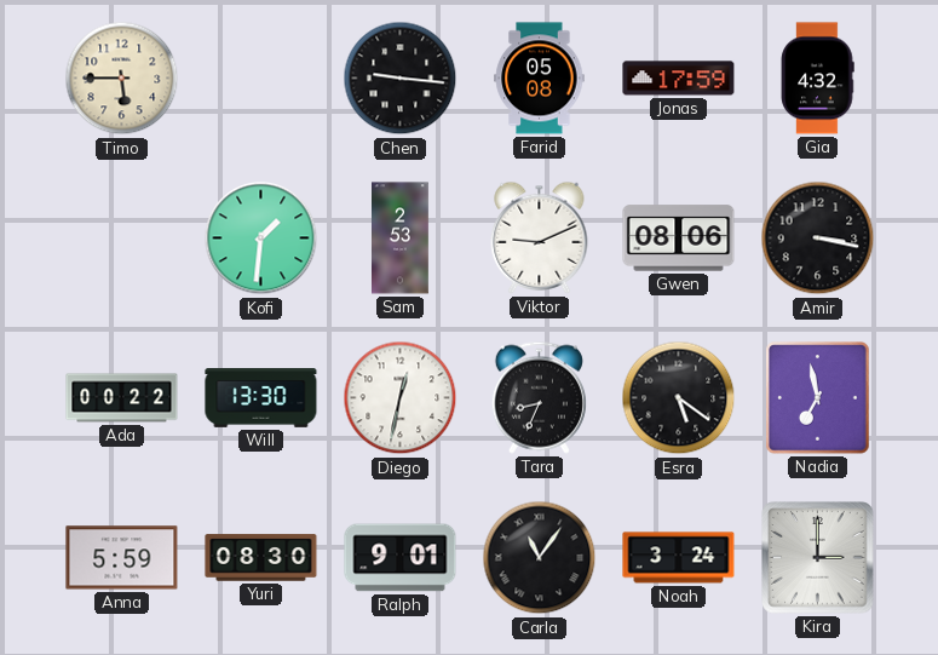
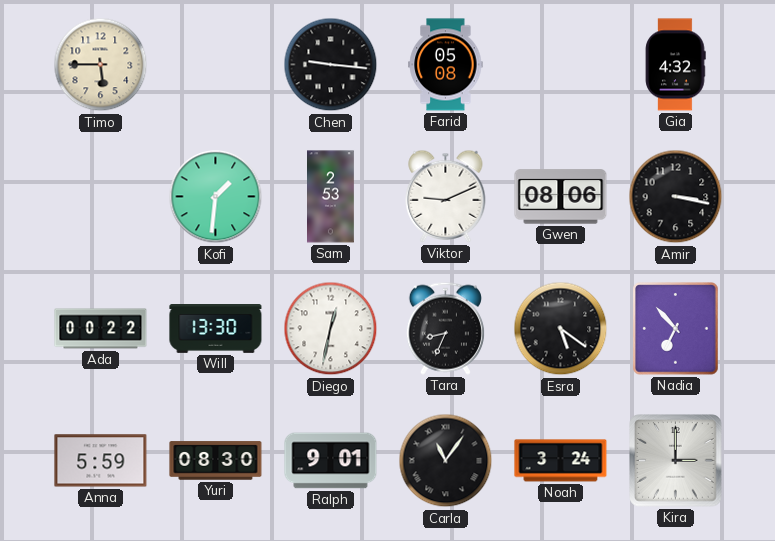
Jonas: 17:59 -> none
Nadia: 6:58 -> 6:53
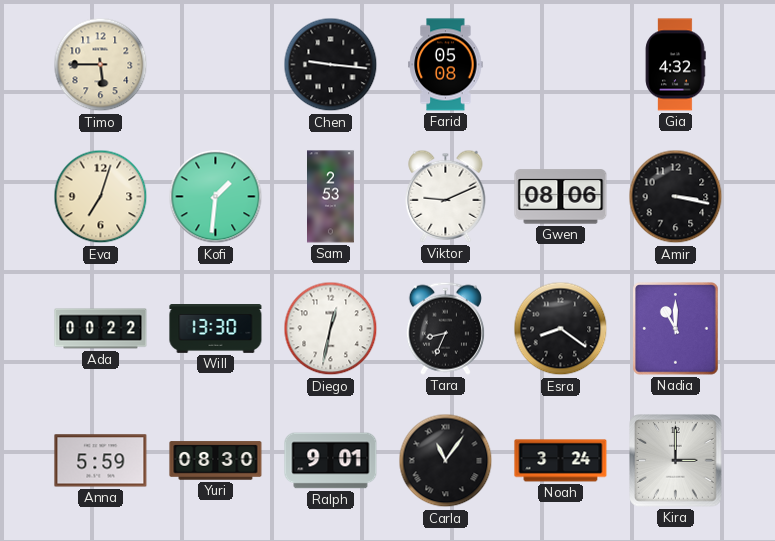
Eva: none -> 7:03
Esra: 5:21 -> 8:21
Nadia: 6:53 -> 11:00
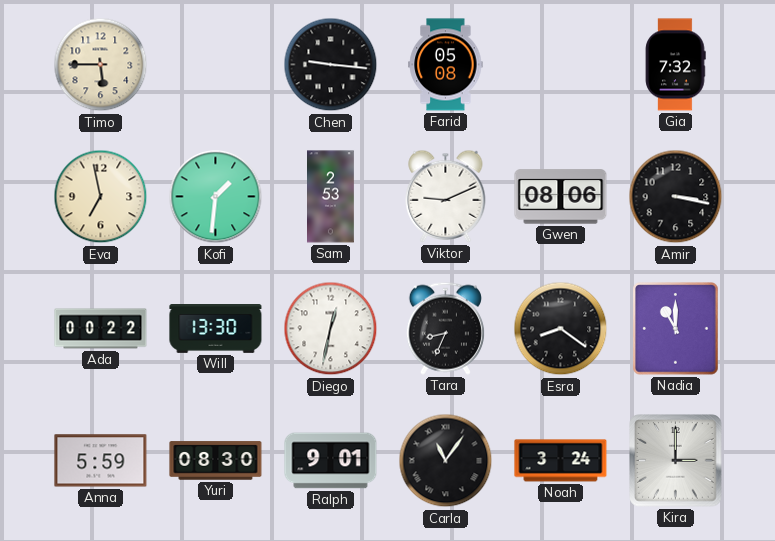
Gia: 4:32 -> 7:32
Eva: 7:03 -> 6:58
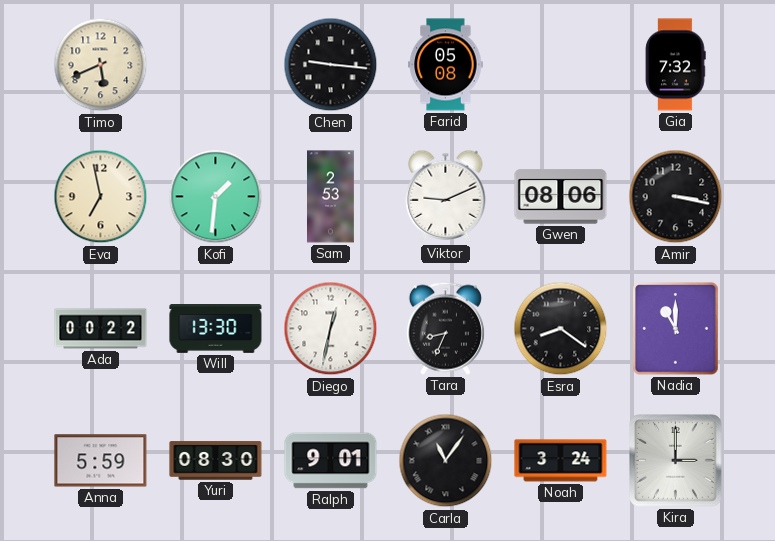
Timo: 5:45 -> 5:41
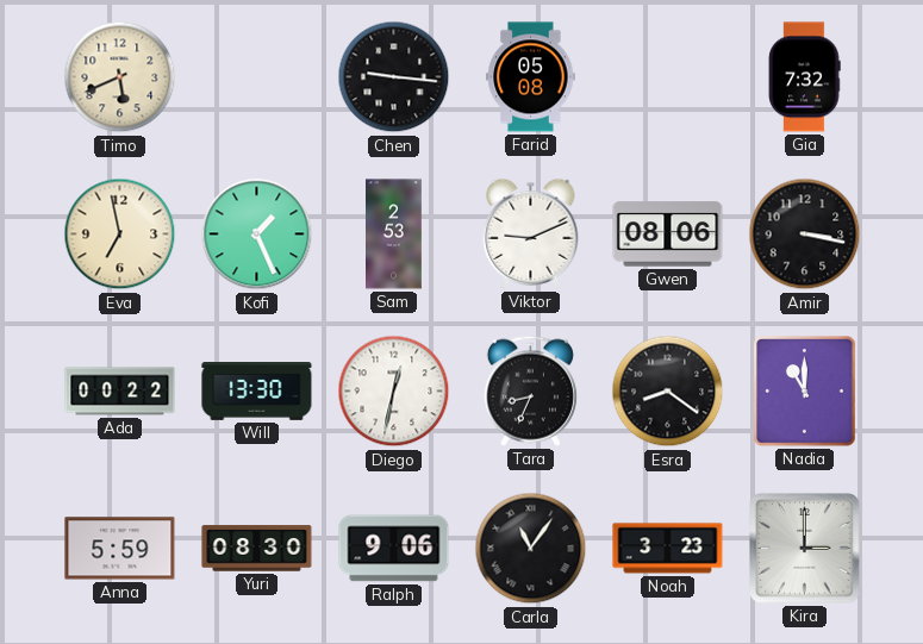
Kofi: 1:31 -> 1:26
Ralph: 9:01 -> 9:06
Noah: 3:24 -> 3:23
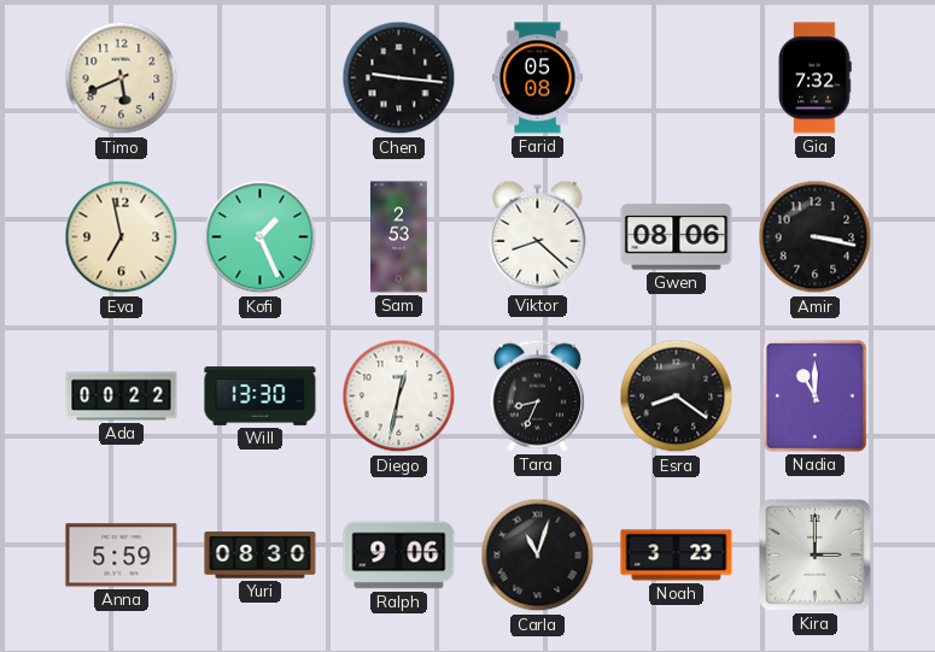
Viktor: 9:11 -> 8:22
Carla: 11:06 -> 11:03
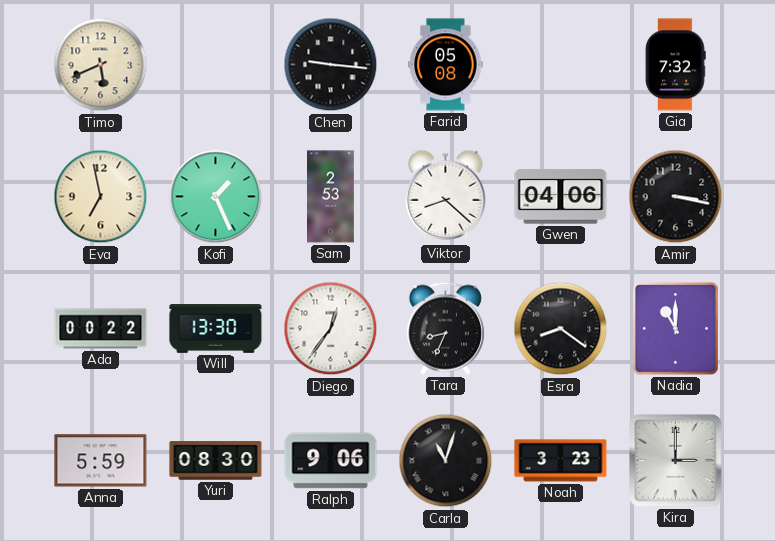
Gwen: 08:06 -> 04:06
Diego: 12:32 -> 12:36
